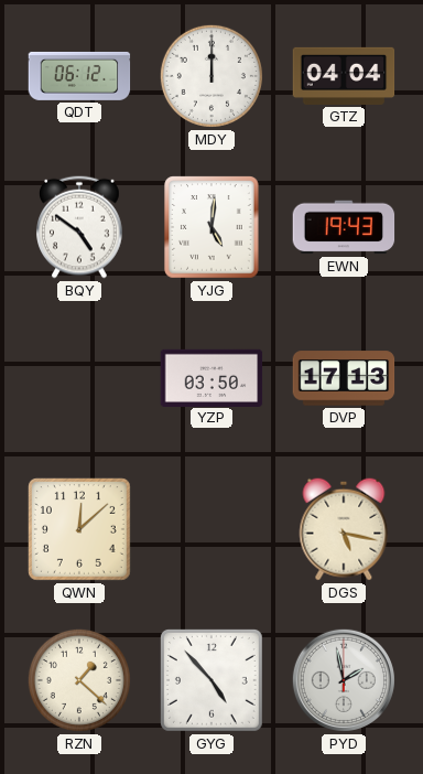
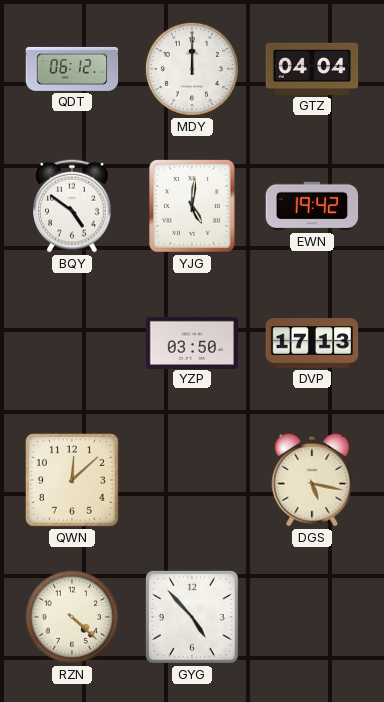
EWN: 19:43 -> 19:42
RZN: 1:22 -> 4:22
PYD: 1:58 -> none
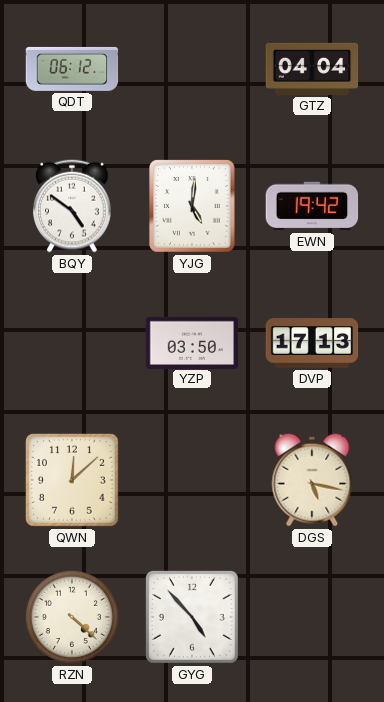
MDY: 12:00 -> none
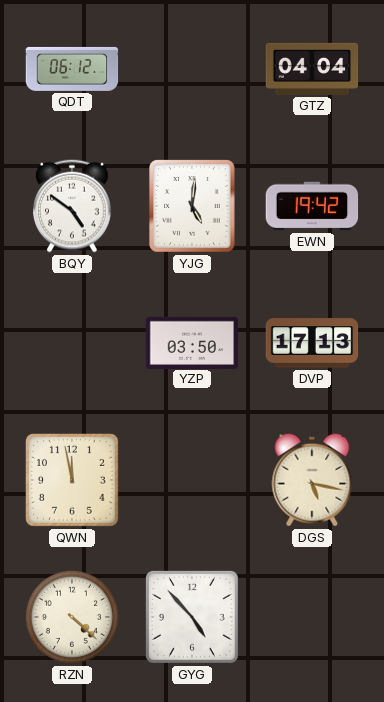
QWN: 12:08 -> 11:58
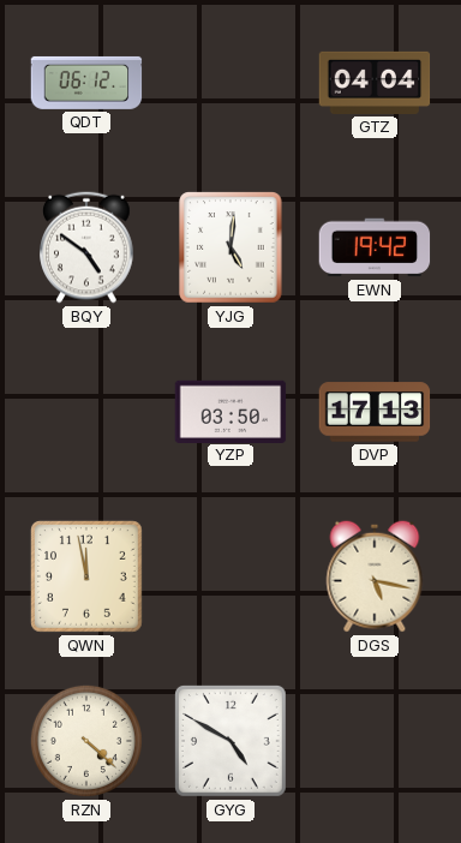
GYG: 4:53 -> 4:50
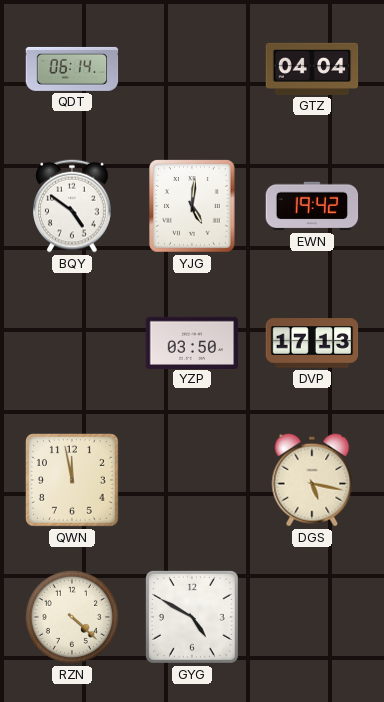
QDT: 06:12 -> 06:14
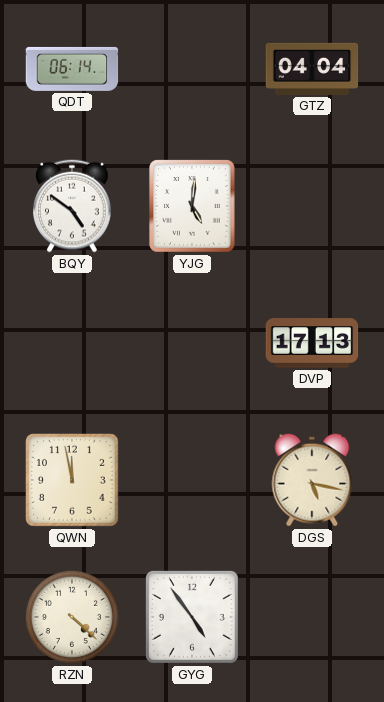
EWN: 19:42 -> none
YZP: 03:50 -> none
GYG: 4:50 -> 4:54
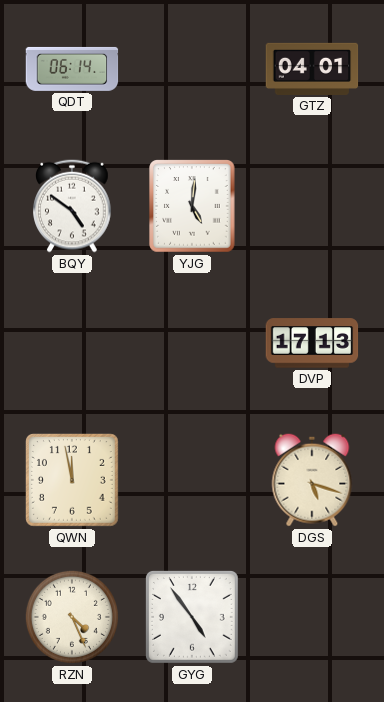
GTZ: 04:04 -> 04:01
DGS: 5:17 -> 5:18
RZN: 4:22 -> 4:26
